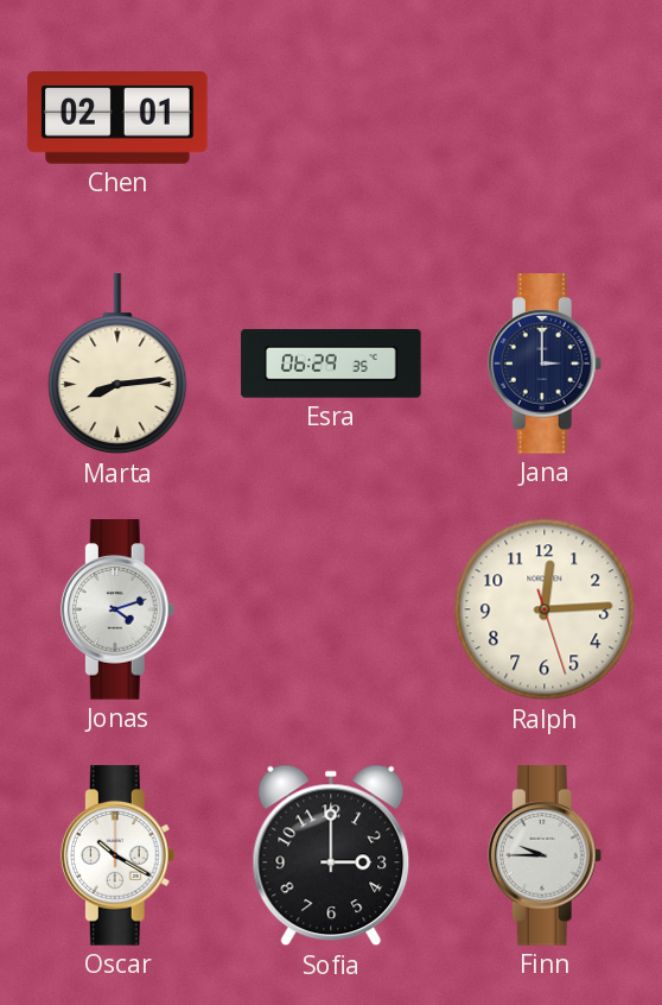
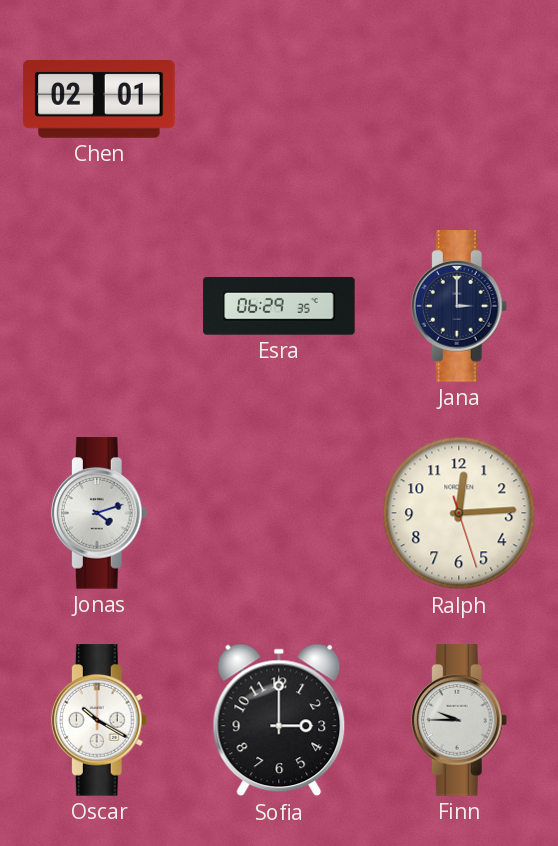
Marta: 8:14 -> none
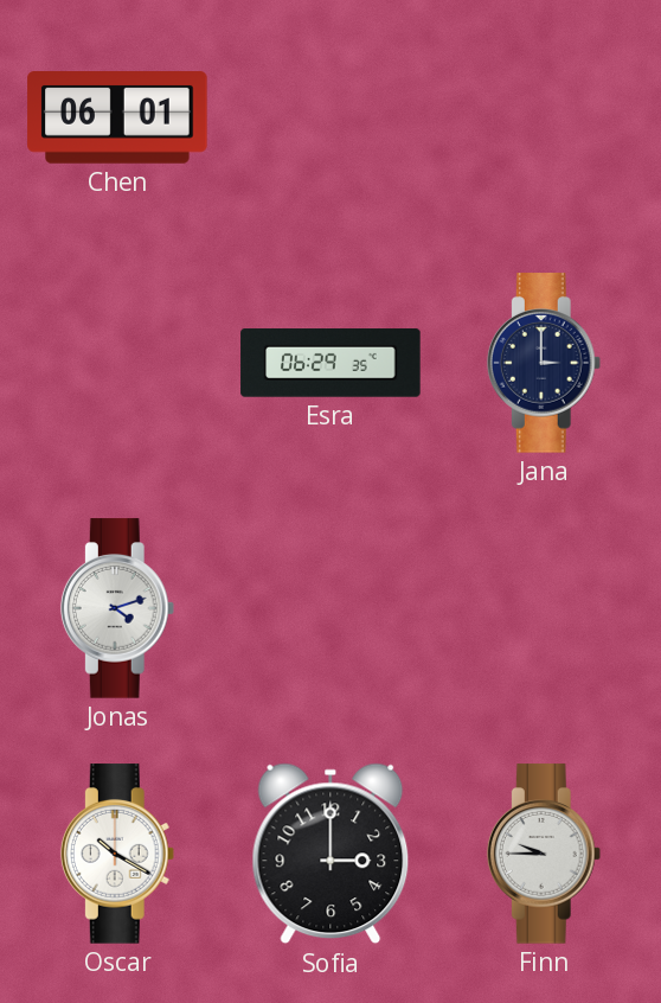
Chen: 02:01 -> 06:01
Ralph: 12:14 -> none
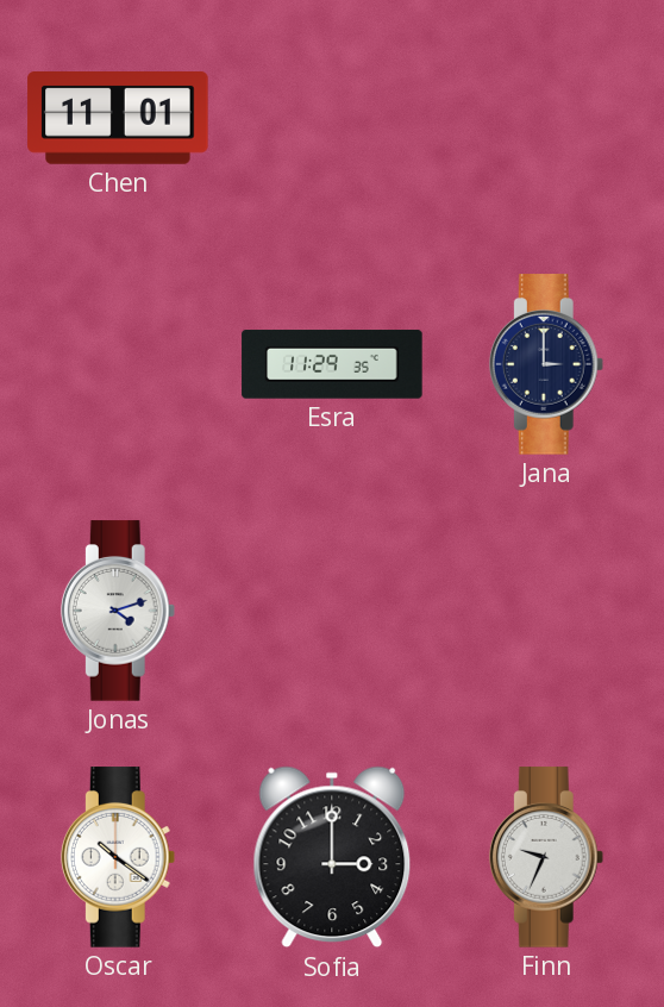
Chen: 06:01 -> 11:01
Esra: 06:29 -> 11:29
Oscar: 10:20 -> 10:21
Finn: 9:45 -> 9:34
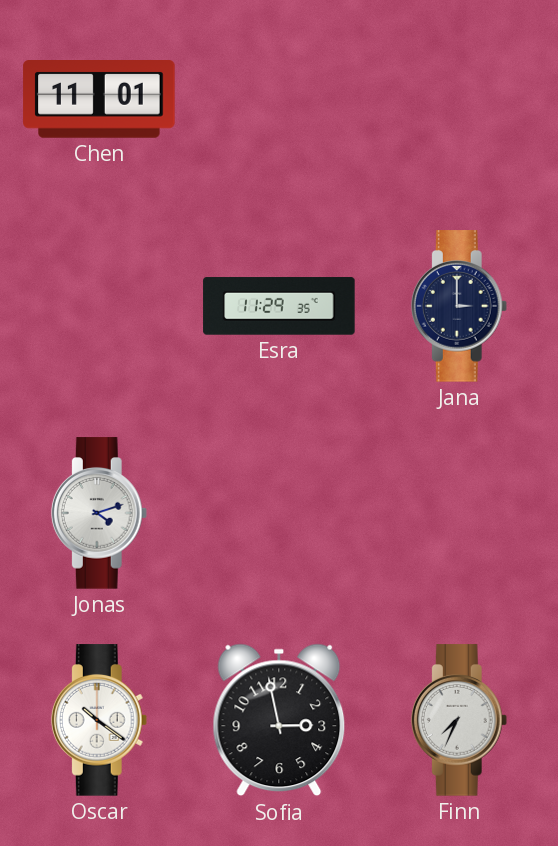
Sofia: 3:00 -> 2:58
Finn: 9:34 -> 7:34
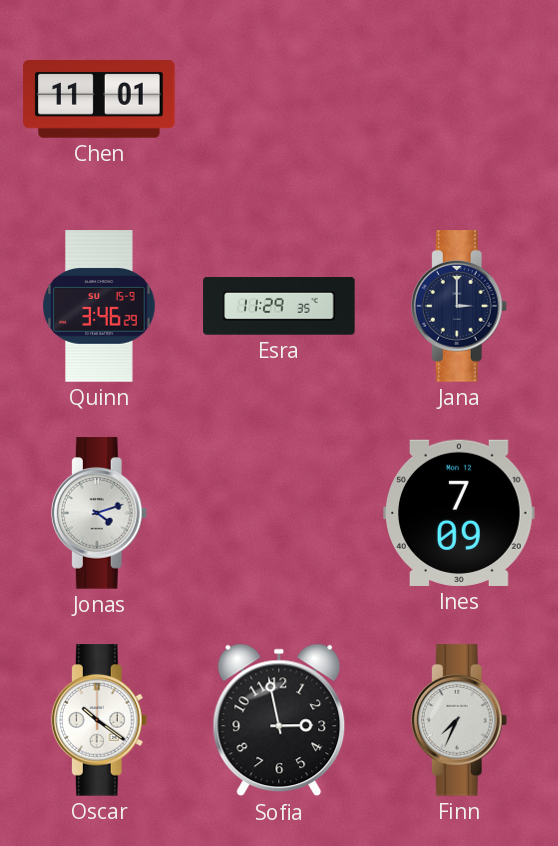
Quinn: none -> 3:46
Ines: none -> 7:09
